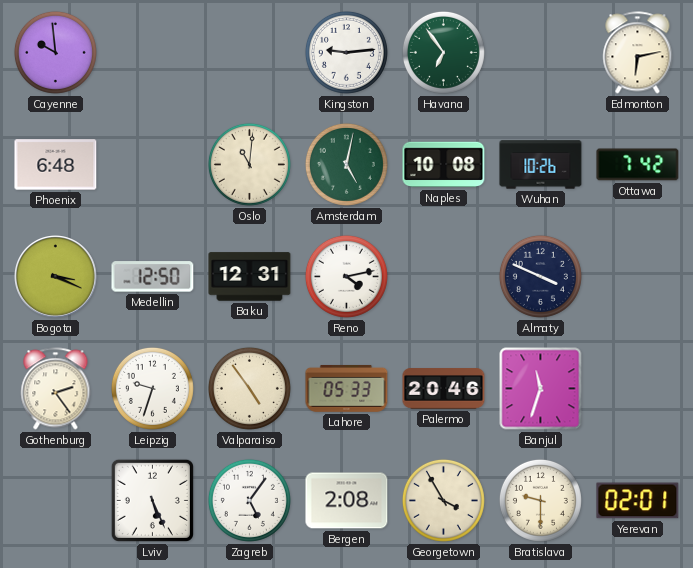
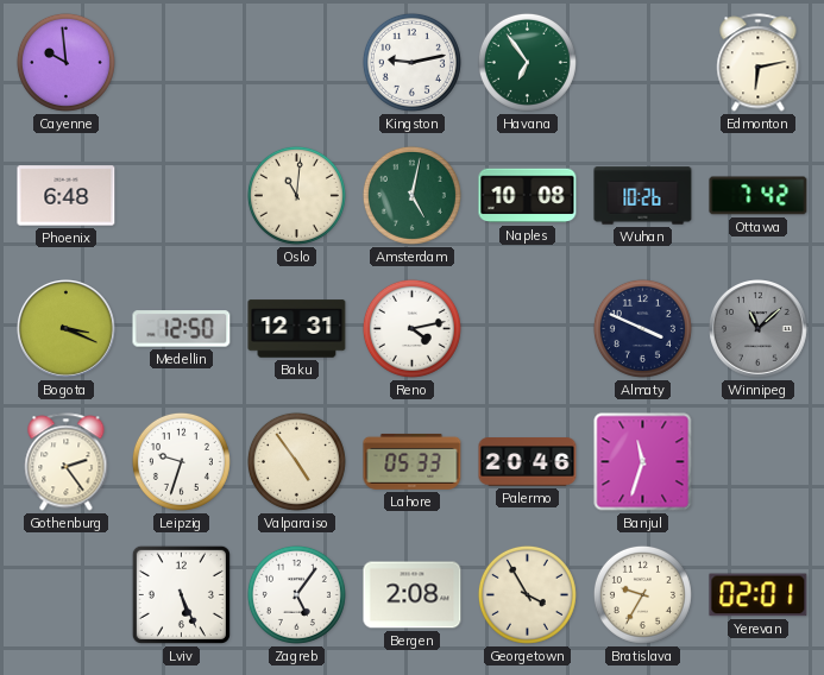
Kingston: 9:14 -> 9:13
Winnipeg: none -> 11:08
Bratislava: 9:30 -> 9:35
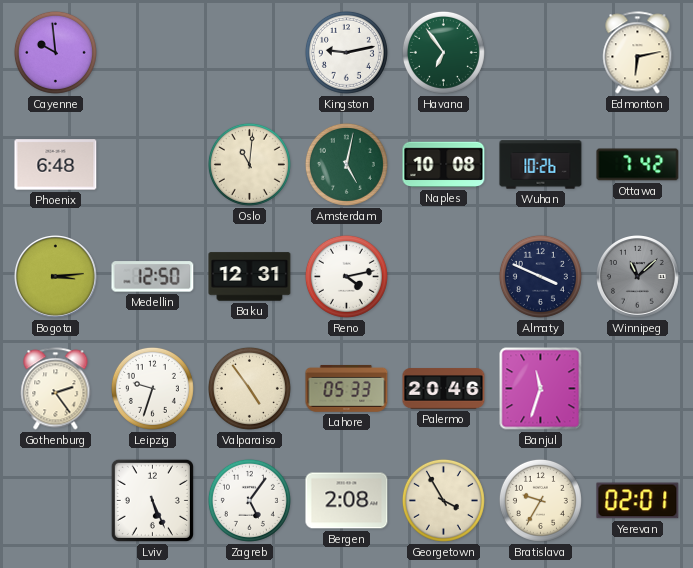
Bogota: 3:19 -> 3:14
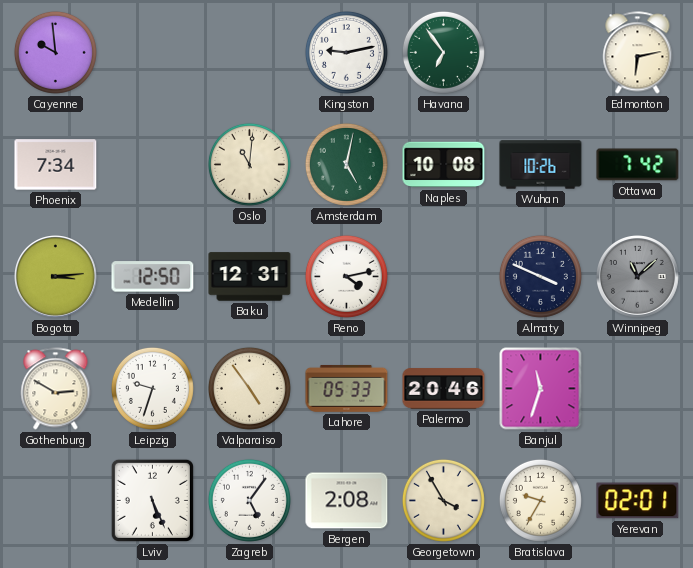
Phoenix: 6:48 -> 7:34
Gothenburg: 2:24 -> 2:50
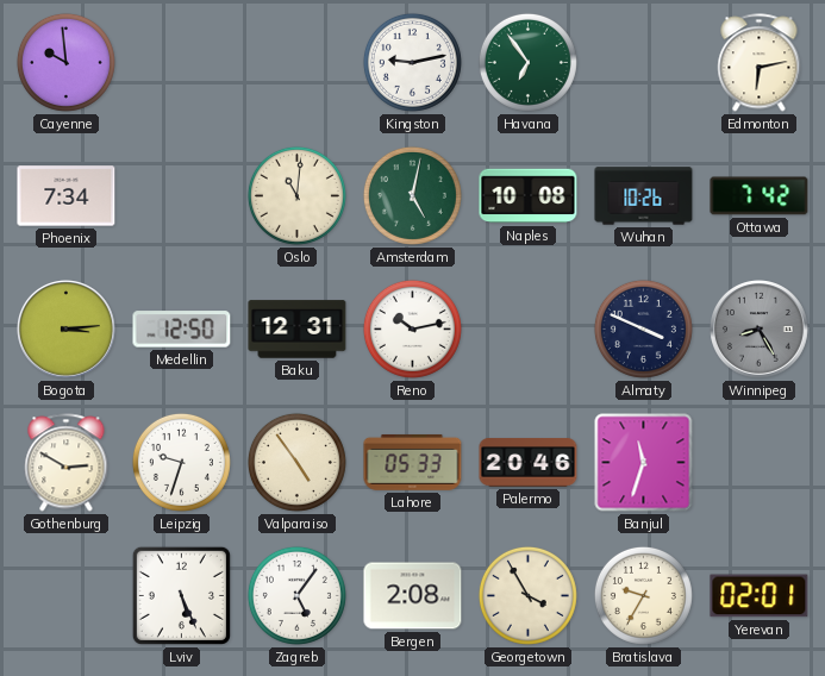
Reno: 4:13 -> 10:13
Winnipeg: 11:08 -> 8:25
